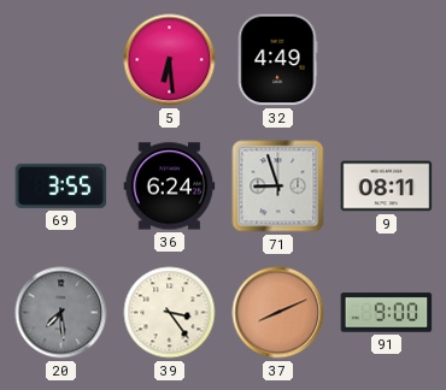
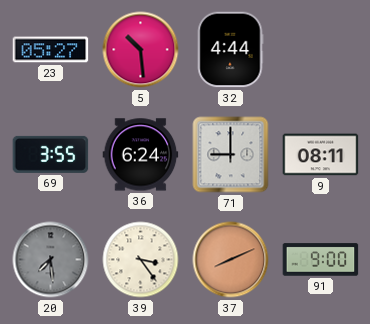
23: none -> 05:27
5: 6:29 -> 10:29
32: 4:49 -> 4:44
71: 8:57 -> 9:00
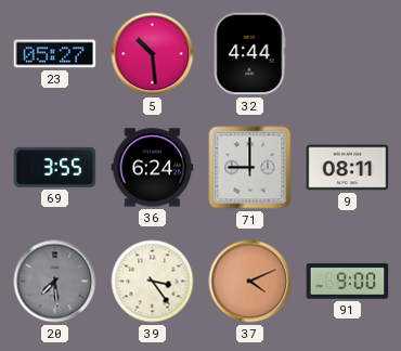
37: 8:11 -> 4:11
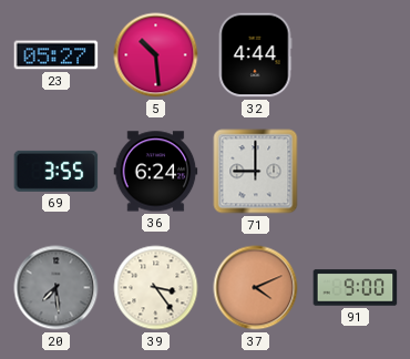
9: 08:11 -> none
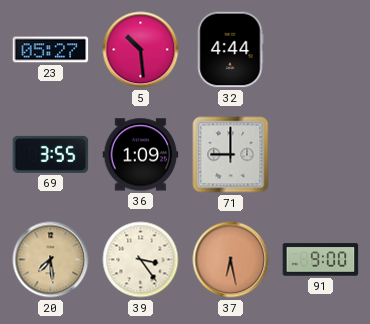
36: 6:24 -> 1:09
20 dial: grey -> champagne
37: 4:11 -> 6:28
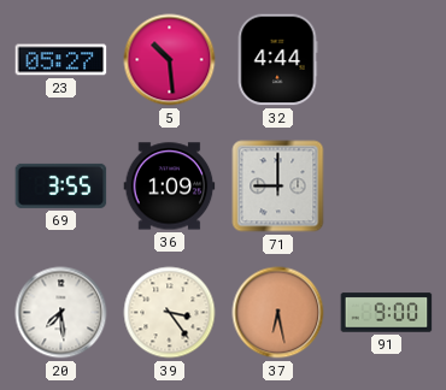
20 dial: champagne -> white
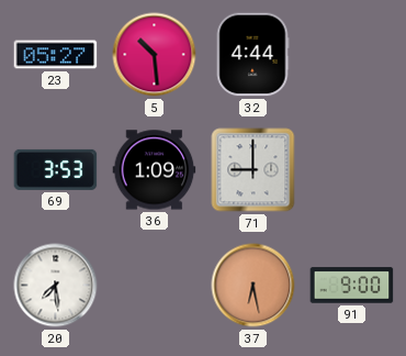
69: 3:55 -> 3:53
39: 3:24 -> none
